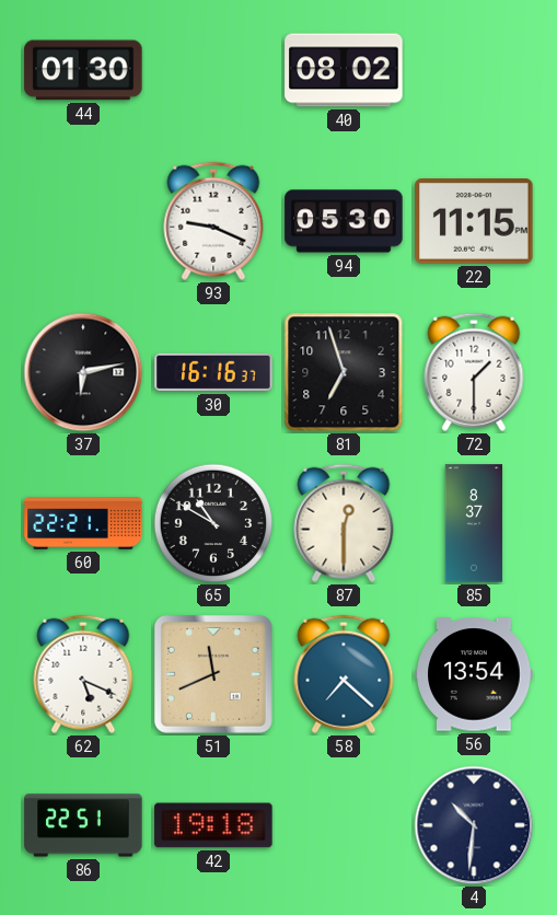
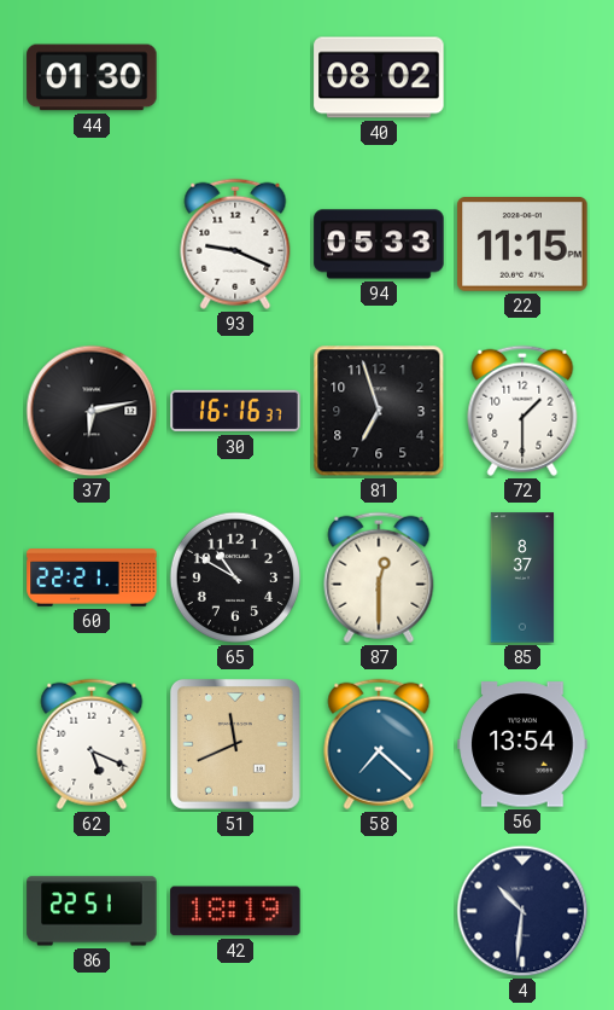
94: 05:30 -> 05:33
42: 19:18 -> 18:19
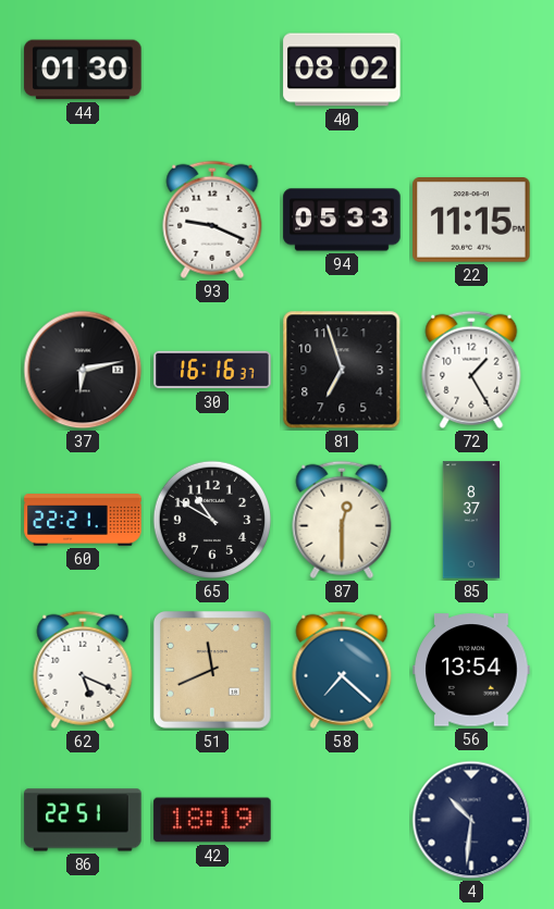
72: 1:30 -> 1:25
